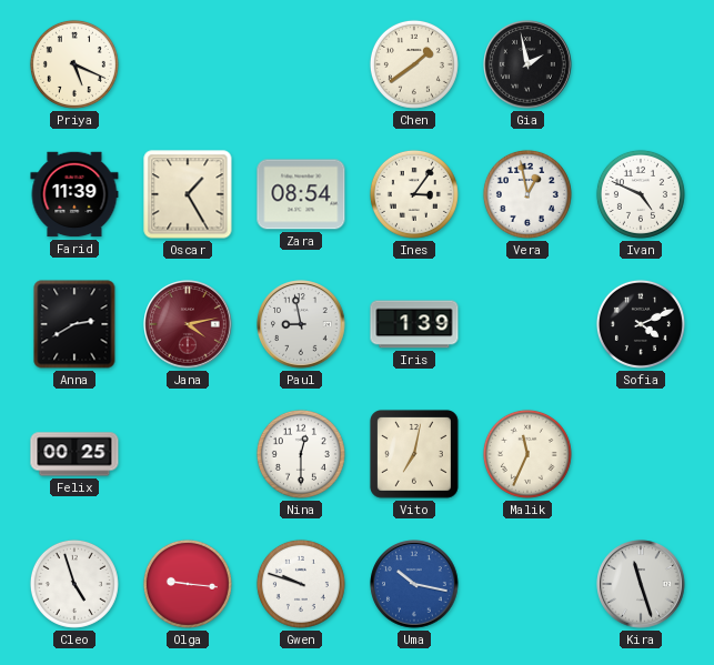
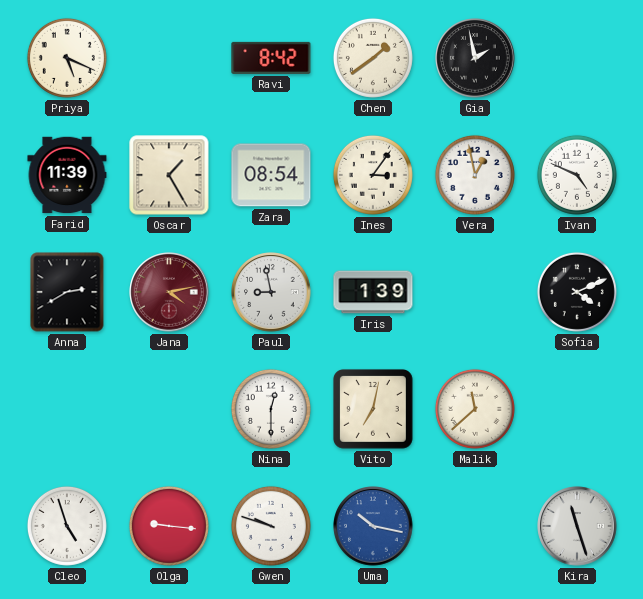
Ravi: none -> 8:42
Felix: 00:25 -> none
Malik: 11:34 -> 11:38
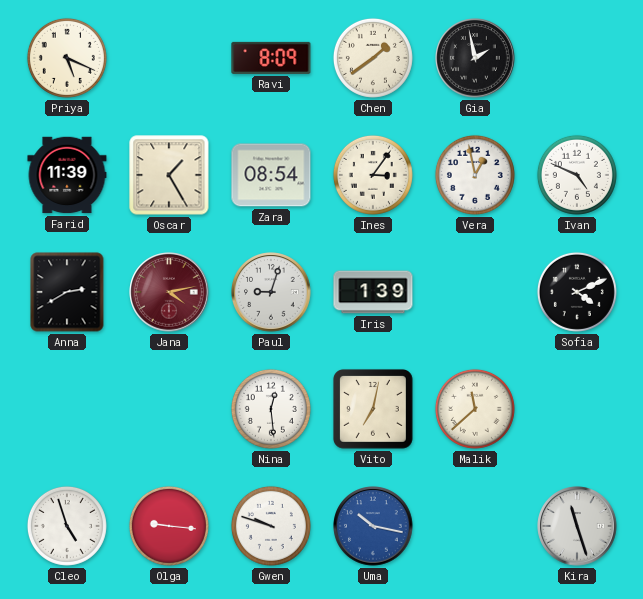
Ravi: 8:42 -> 8:09
Paul: 8:58 -> 9:03
Nina: 12:30 -> 12:29
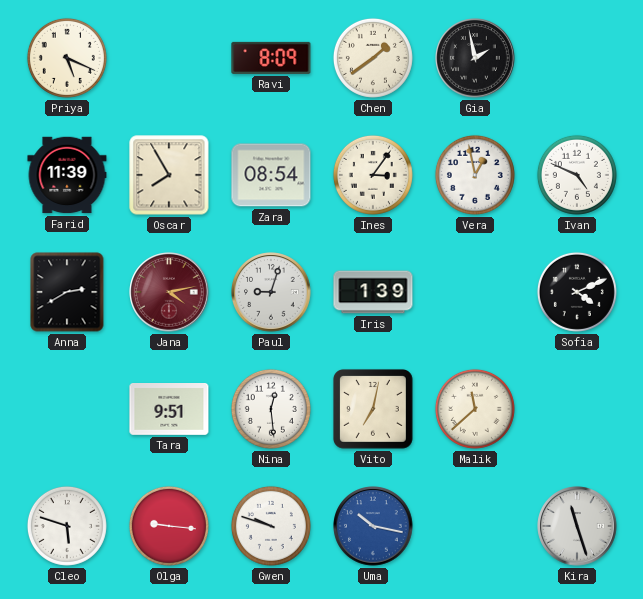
Oscar: 1:25 -> 7:55
Tara: none -> 9:51
Cleo: 4:57 -> 5:48
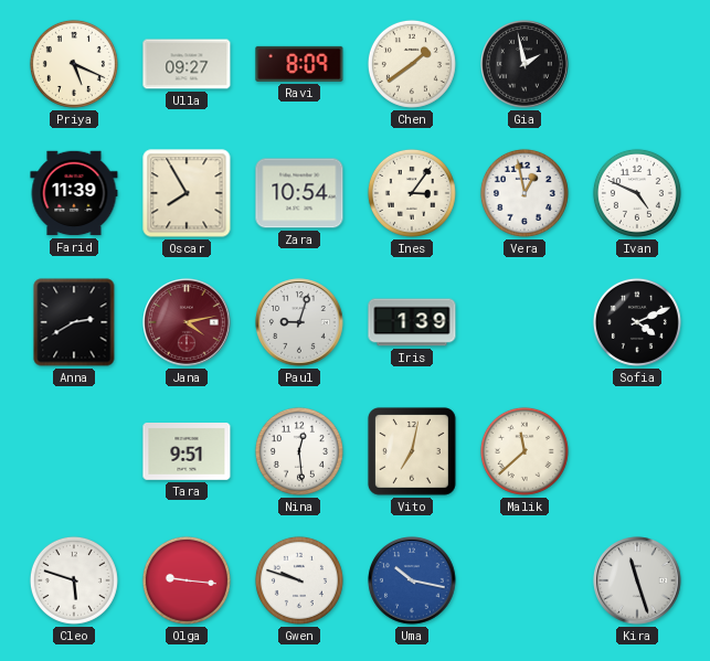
Ulla: none -> 09:27
Zara: 08:54 -> 10:54
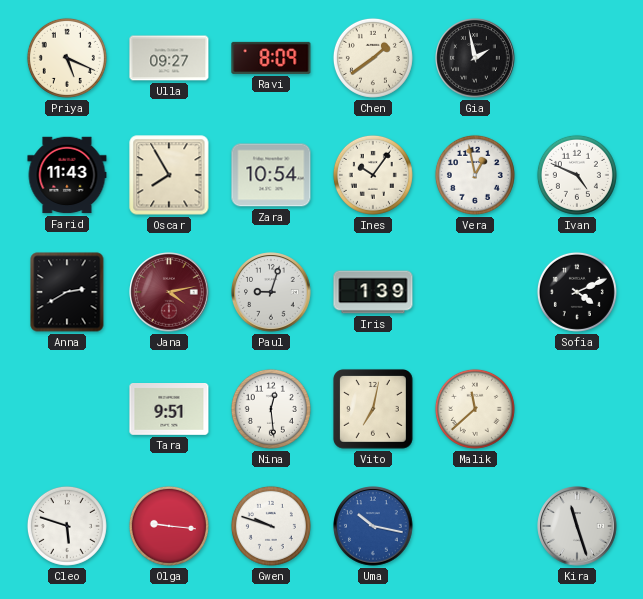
Farid: 11:39 -> 11:43
Ines: 3:06 -> 10:06
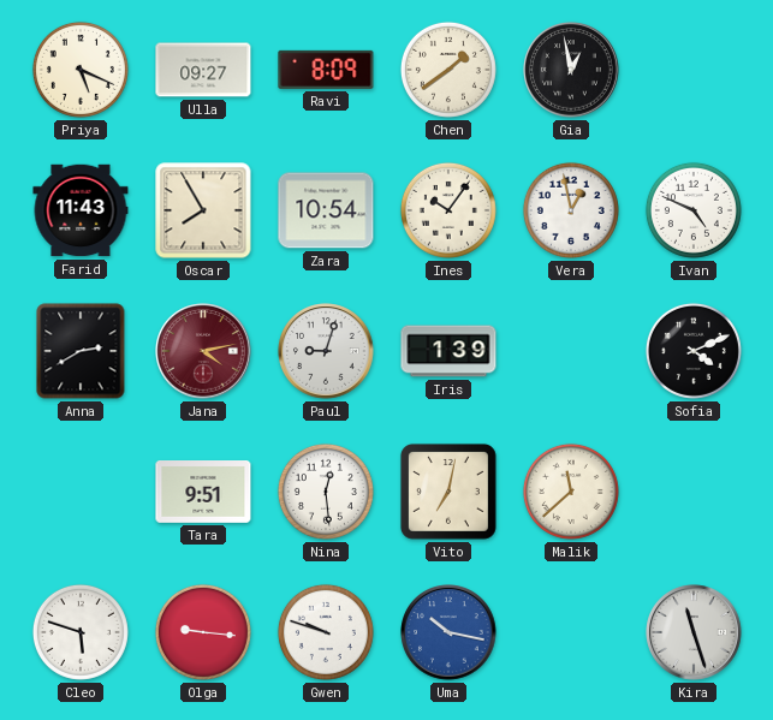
Gia: 1:58 -> 12:58
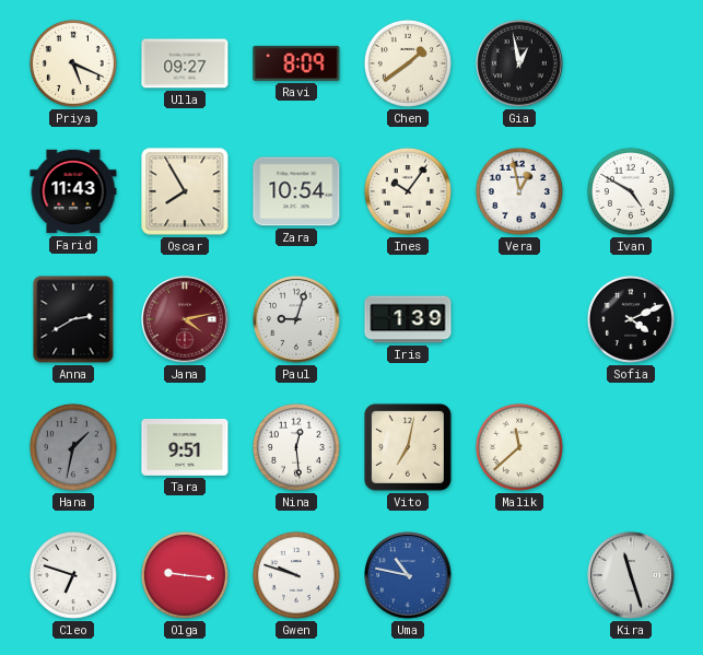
Ivan: 4:49 -> 4:50
Hana: none -> 1:32
Cleo: 5:48 -> 6:48
Uma: 10:17 -> 10:47
